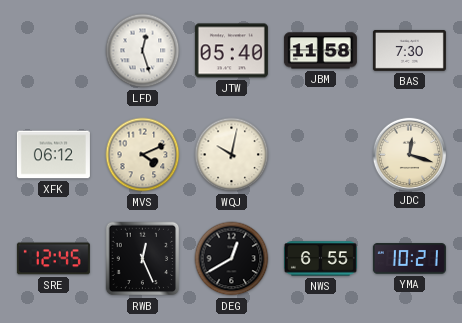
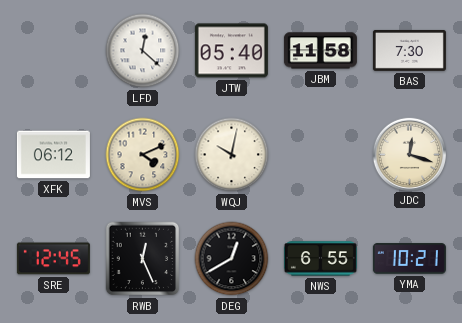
LFD: 12:27 -> 12:22
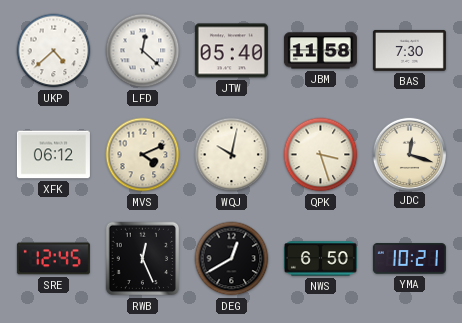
UKP: none -> 4:38
QPK: none -> 3:27
NWS: 6:55 -> 6:50
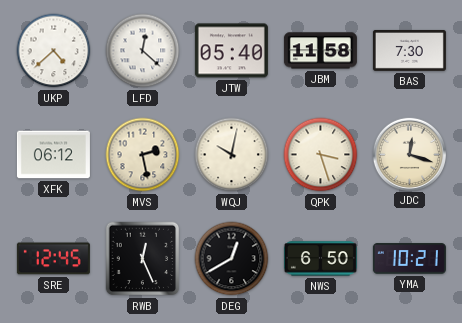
MVS: 4:11 -> 2:28
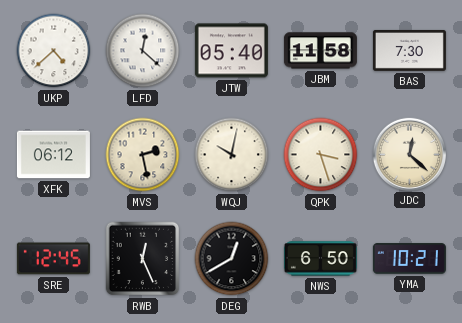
JDC: 12:18 -> 12:22
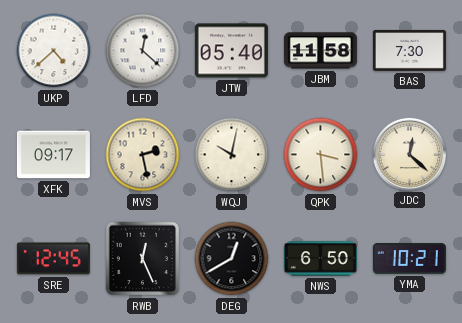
XFK: 06:12 -> 09:17
QPK: 3:27 -> 3:29
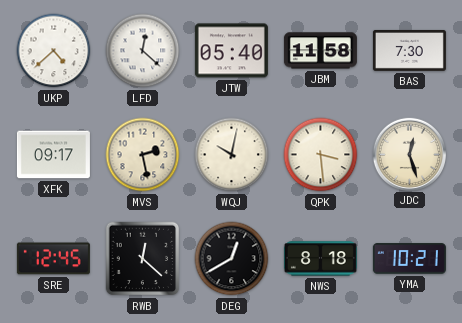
JDC: 12:22 -> 12:27
RWB: 12:26 -> 12:22
NWS: 6:50 -> 8:18
